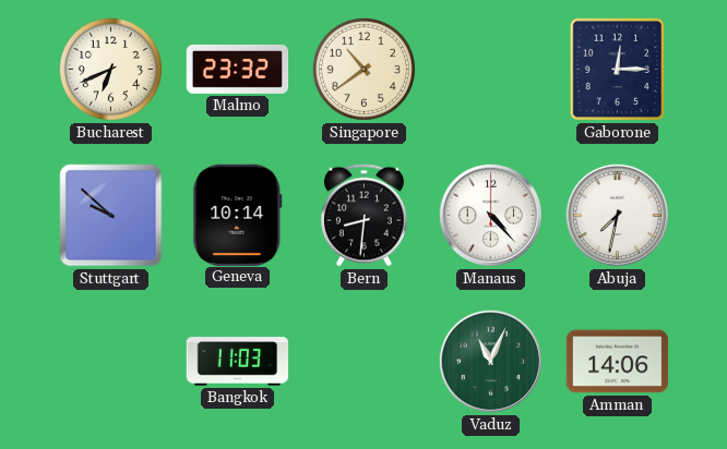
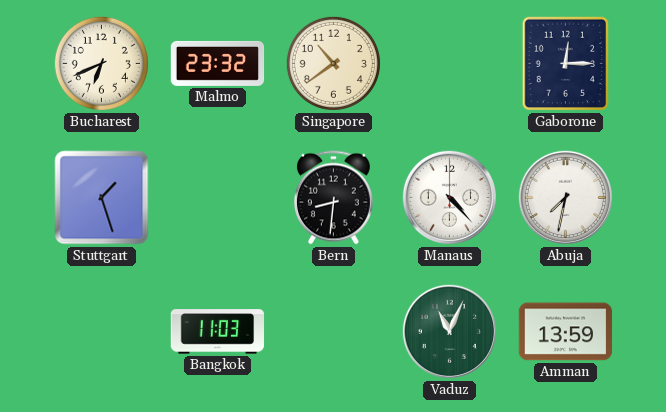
Stuttgart: 9:52 -> 1:27
Geneva: 10:14 -> none
Amman: 14:06 -> 13:59
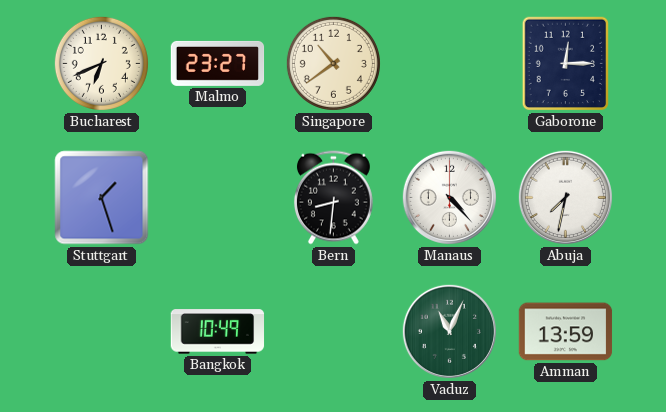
Malmo: 23:32 -> 23:27
Bangkok: 11:03 -> 10:49
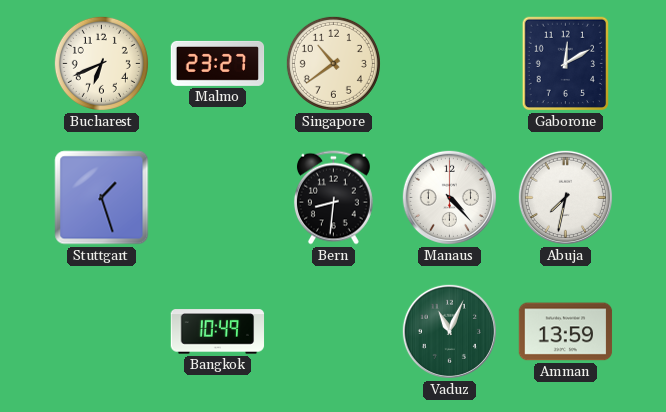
Gaborone: 12:15 -> 12:10
